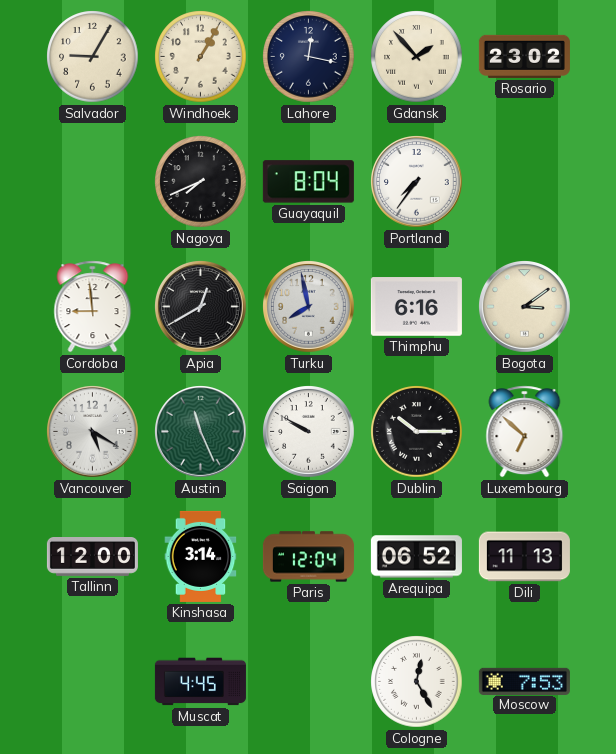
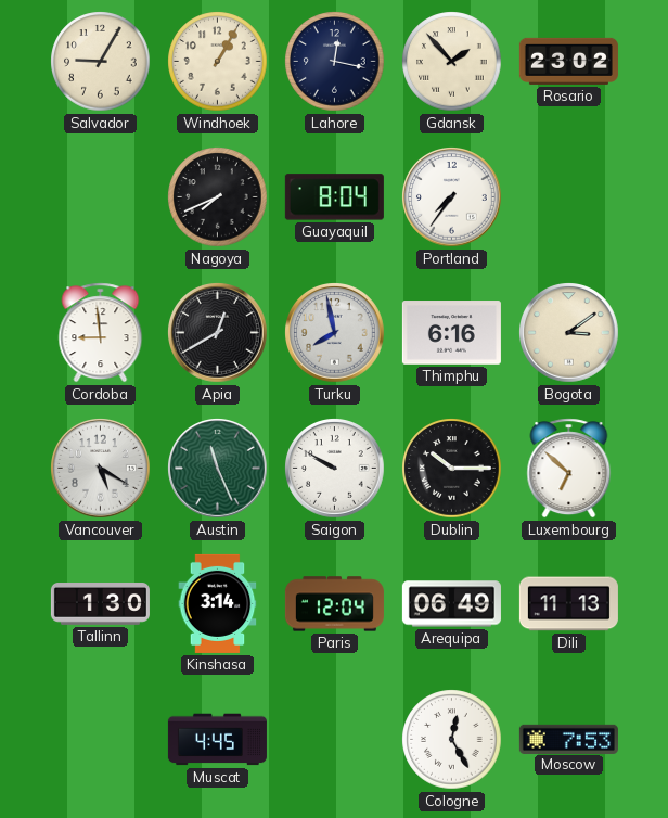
Tallinn: 12:00 -> 1:30
Arequipa: 06:52 -> 06:49
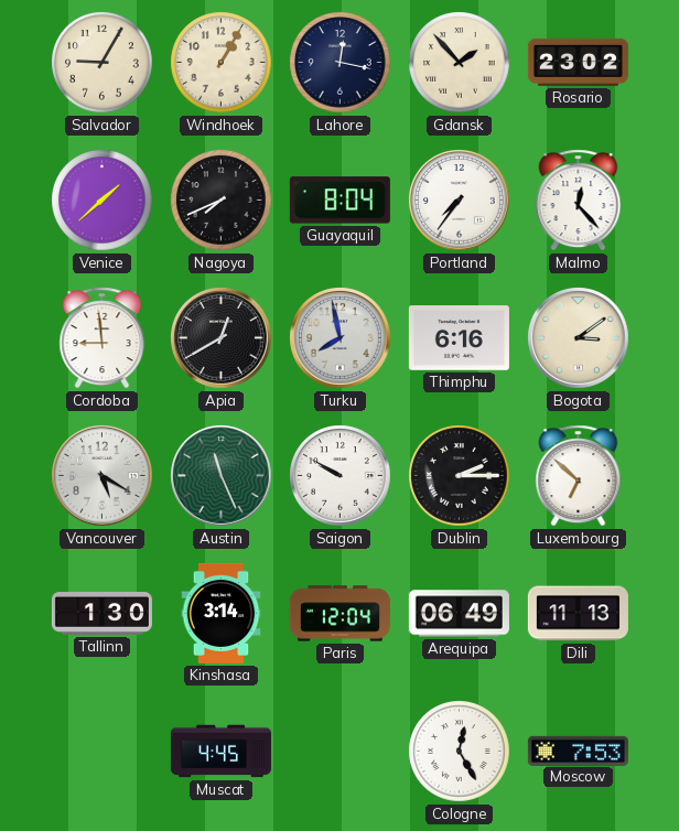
Venice: none -> 1:38
Malmo: none -> 12:23
Dublin: 10:15 -> 2:15
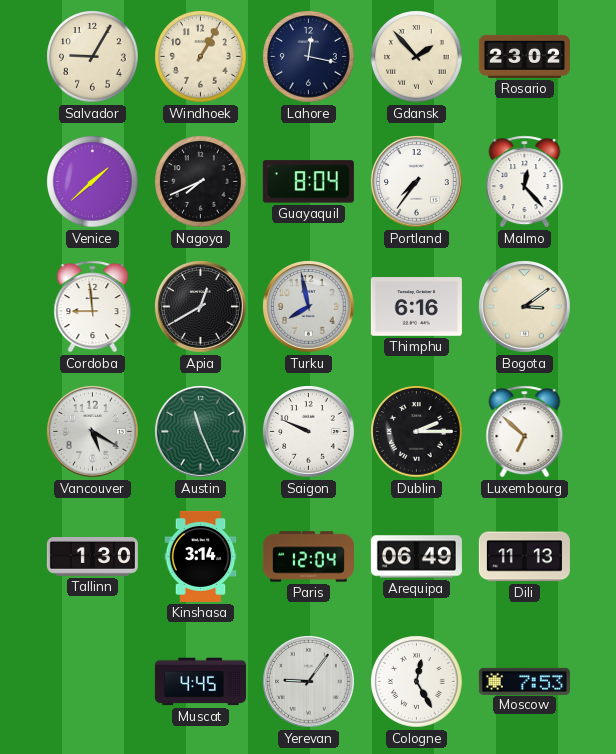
Saigon: 9:50 -> 9:49
Yerevan: none -> 9:06
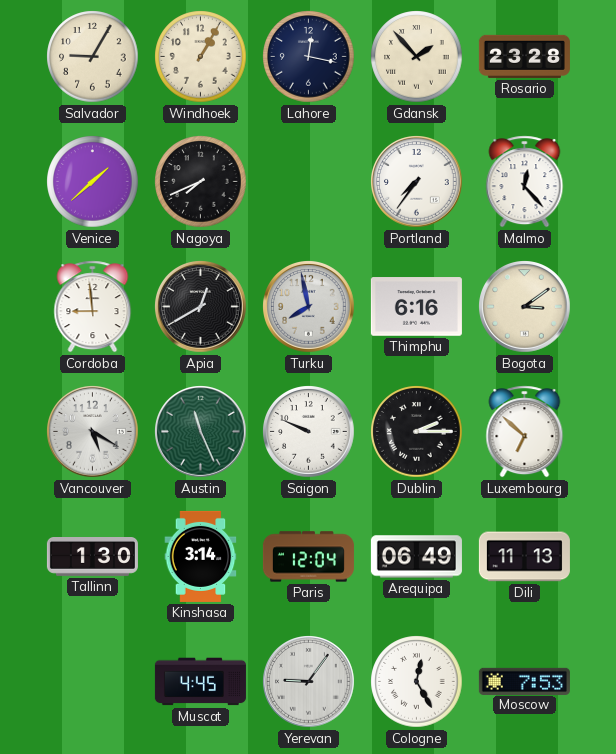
Rosario: 23:02 -> 23:28
Guayaquil: 8:04 -> none
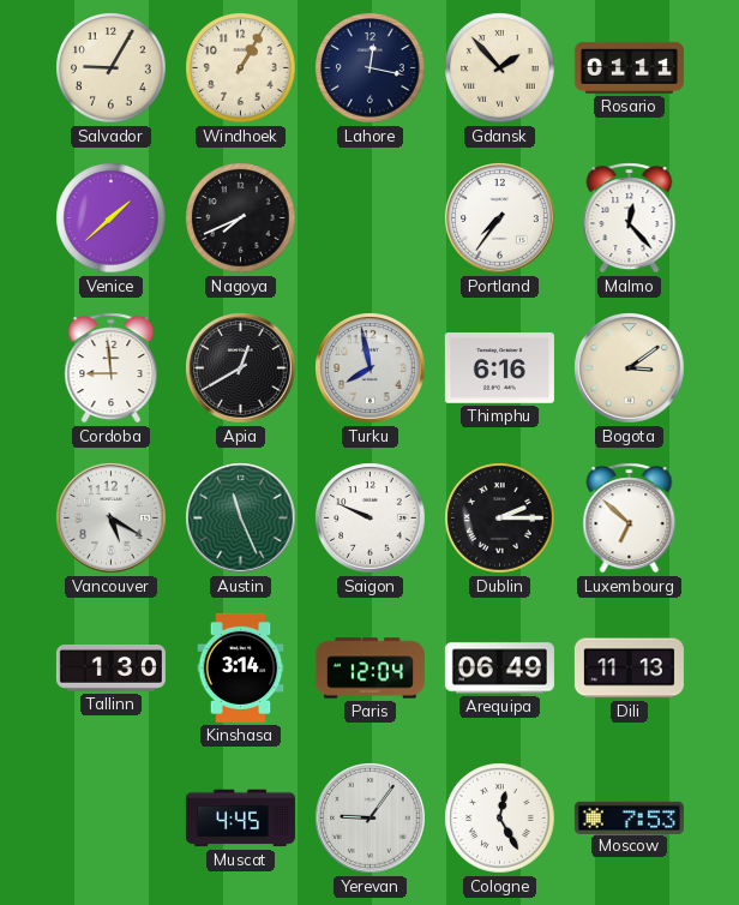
Rosario: 23:28 -> 01:11
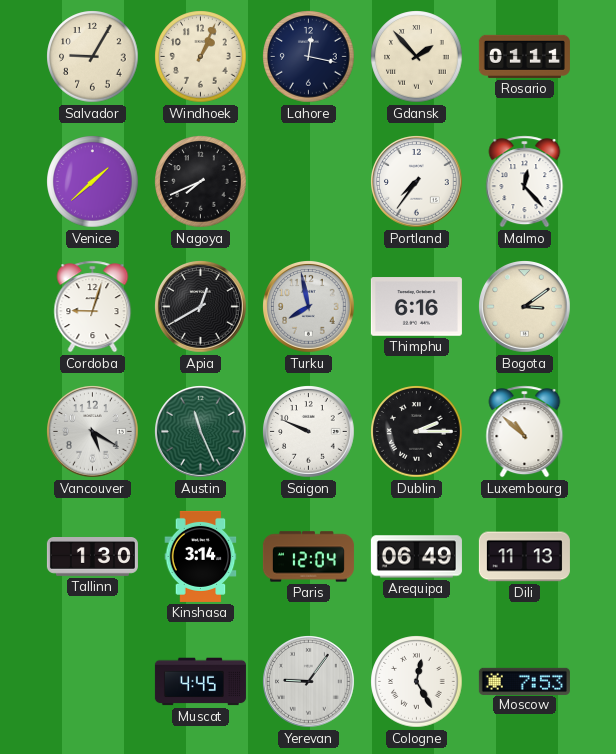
Windhoek: 1:05 -> 1:04
Cordoba: 8:59 -> 9:03
Luxembourg: 6:52 -> 10:52
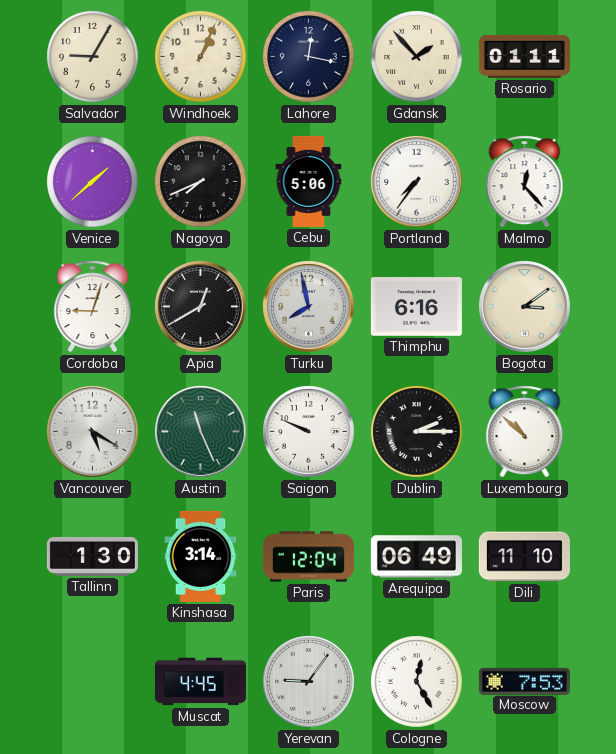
Cebu: none -> 5:06
Dili: 11:13 -> 11:10
